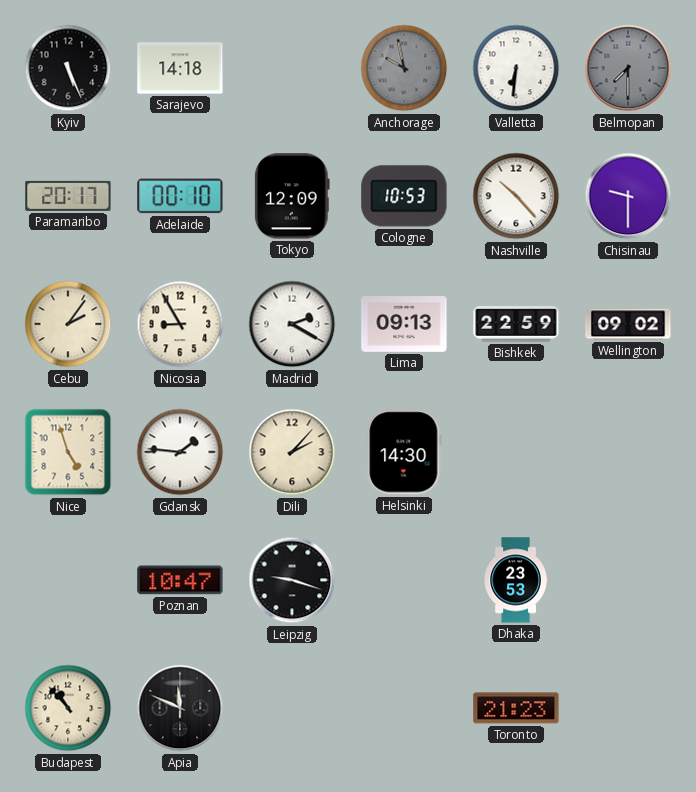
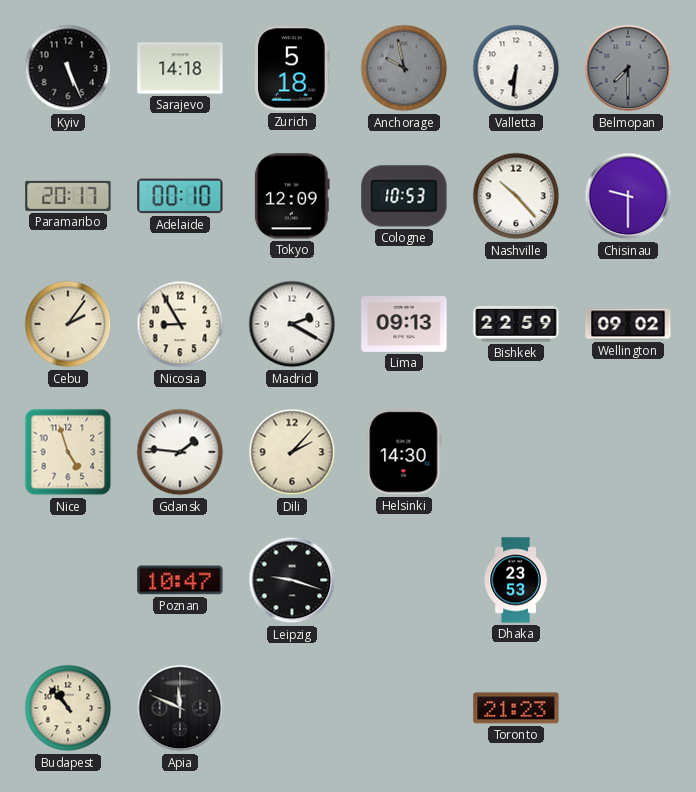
Zurich: none -> 5:18
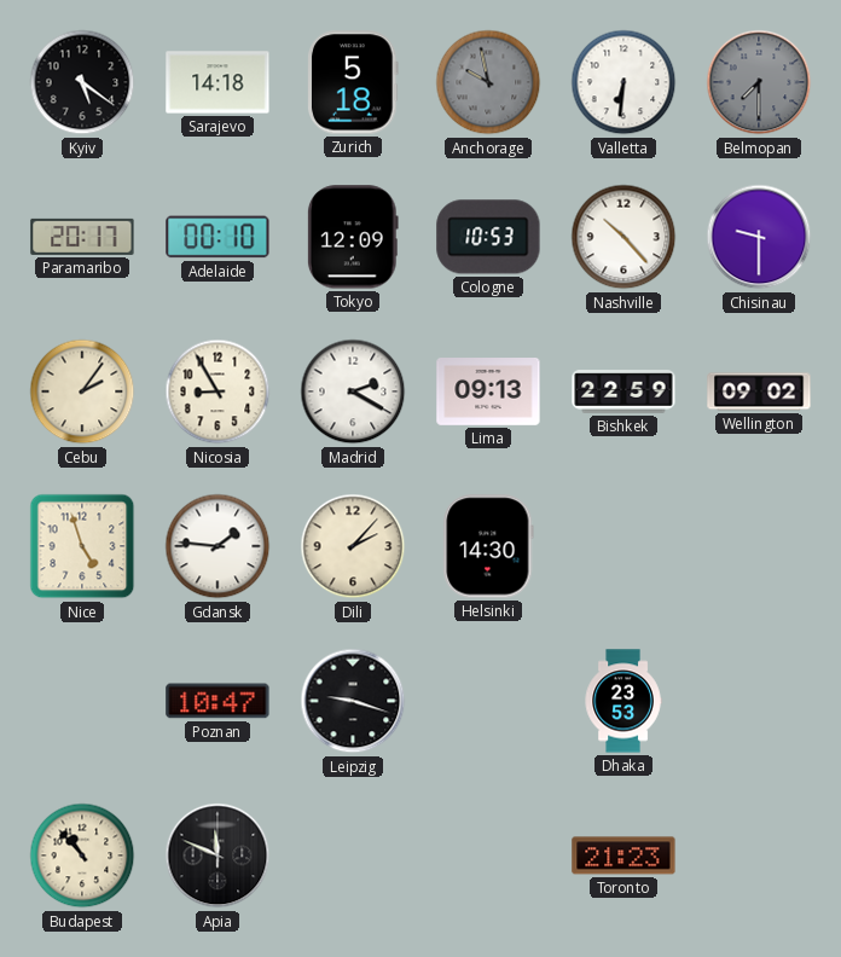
Kyiv: 5:26 -> 5:21
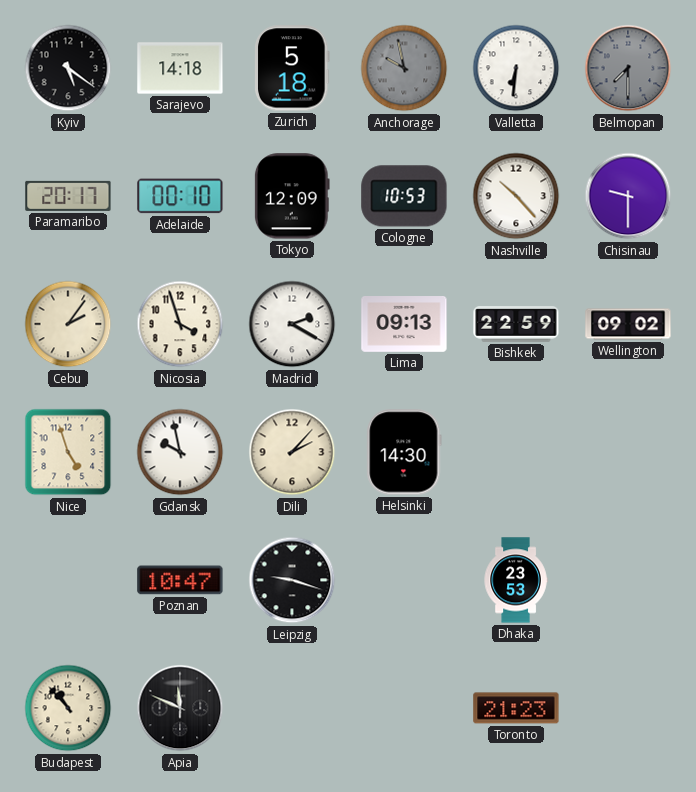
Nicosia: 8:55 -> 3:57
Gdansk: 1:46 -> 9:58
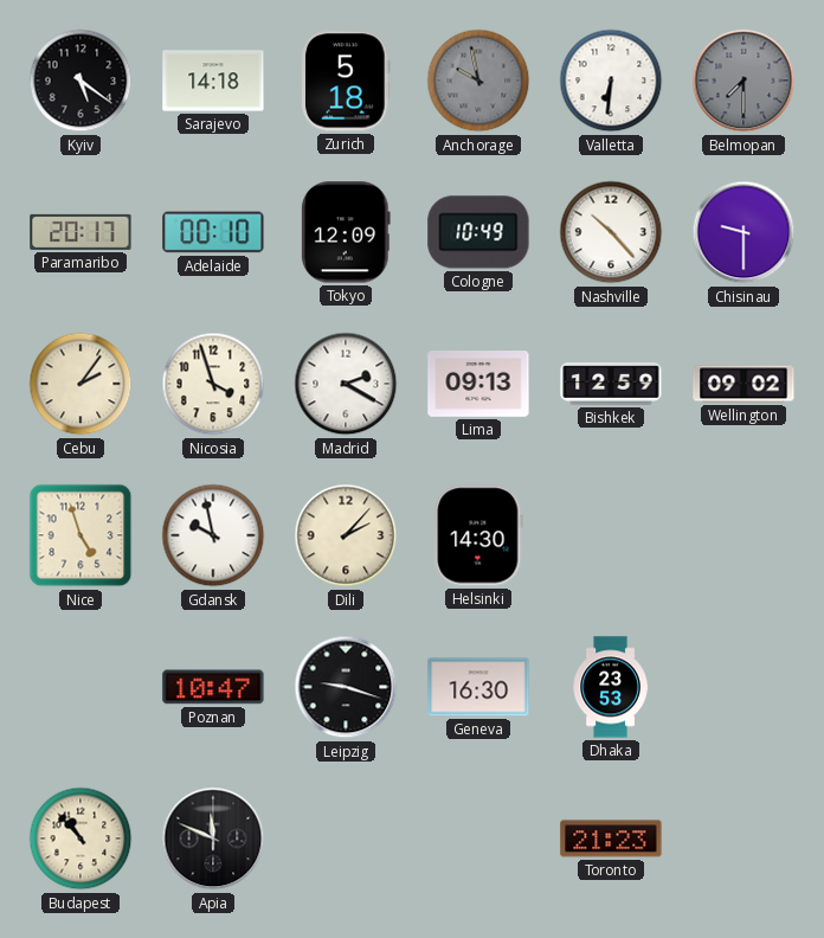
Cologne: 10:53 -> 10:49
Bishkek: 22:59 -> 12:59
Geneva: none -> 16:30
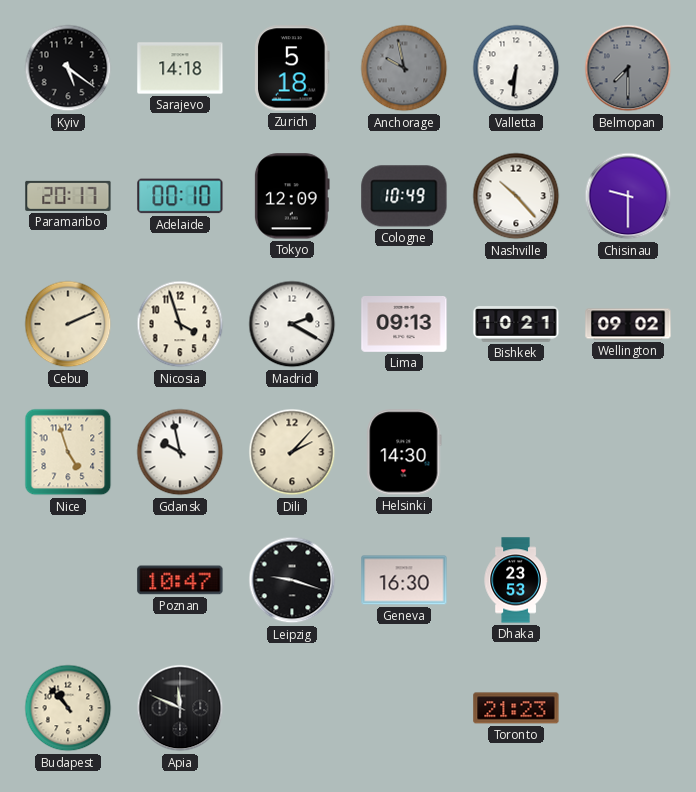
Cebu: 2:06 -> 2:11
Bishkek: 12:59 -> 10:21
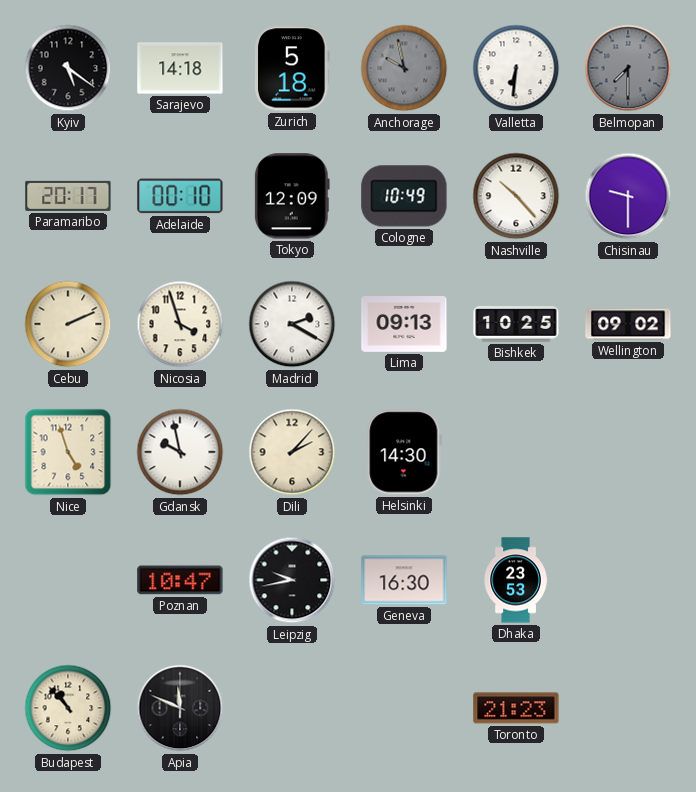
Bishkek: 10:21 -> 10:25
Leipzig: 9:18 -> 9:43
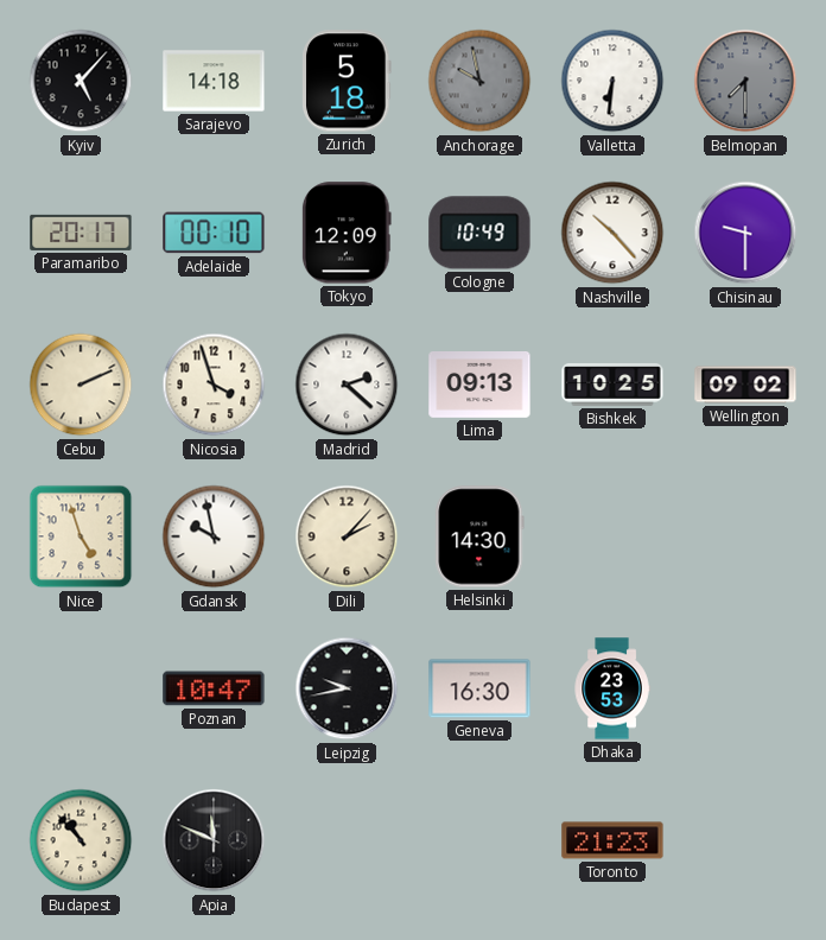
Kyiv: 5:21 -> 5:07
Madrid: 2:20 -> 2:22
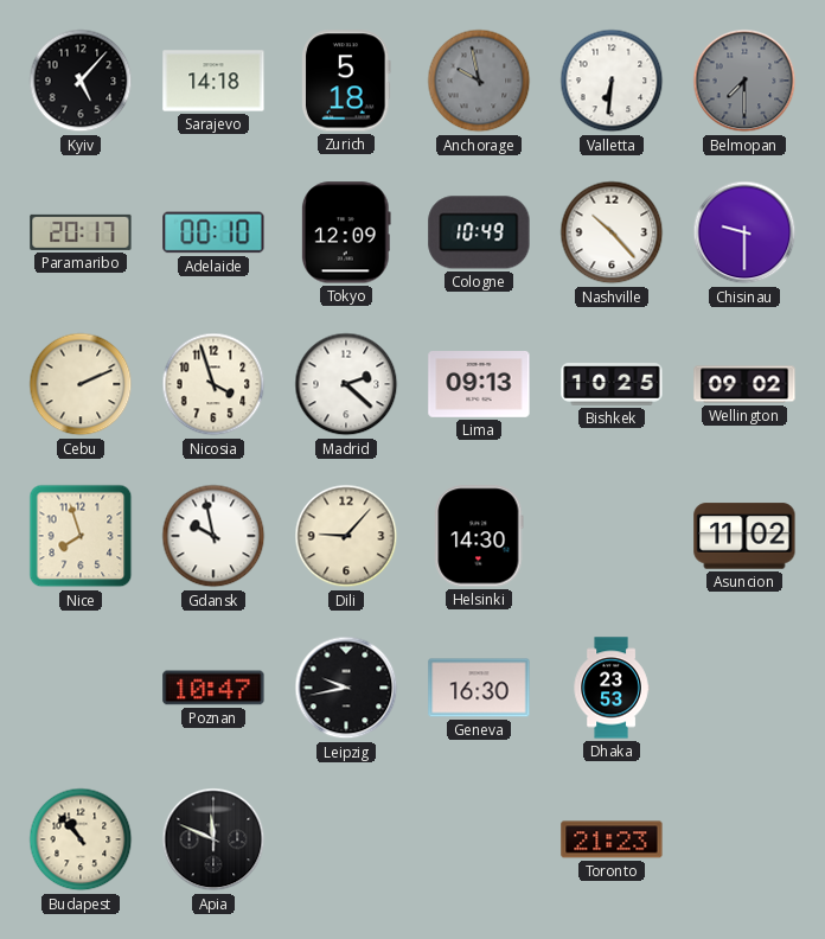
Nice: 4:57 -> 7:57
Dili: 2:07 -> 9:07
Asuncion: none -> 11:02
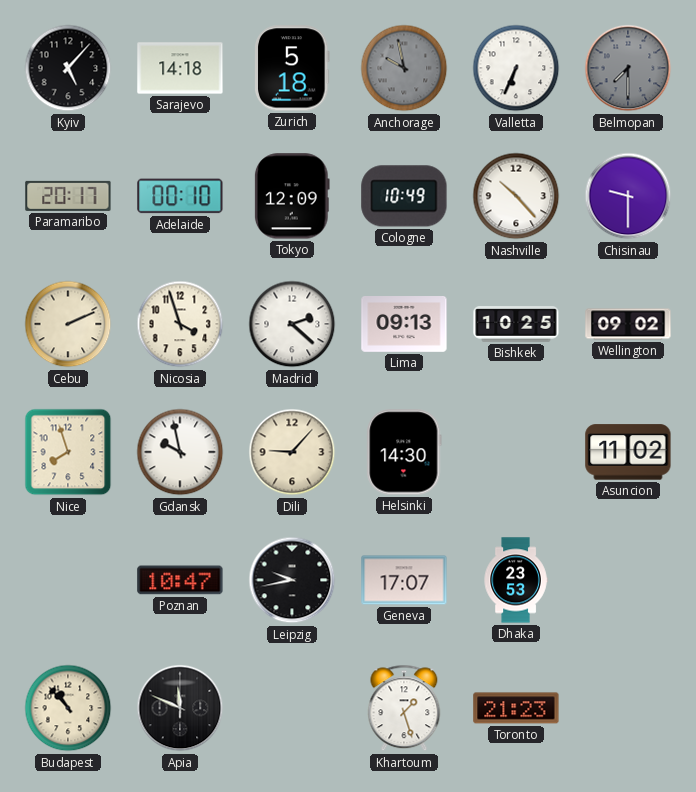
Valletta: 6:31 -> 6:34
Geneva: 16:30 -> 17:07
Khartoum: none -> 1:27
